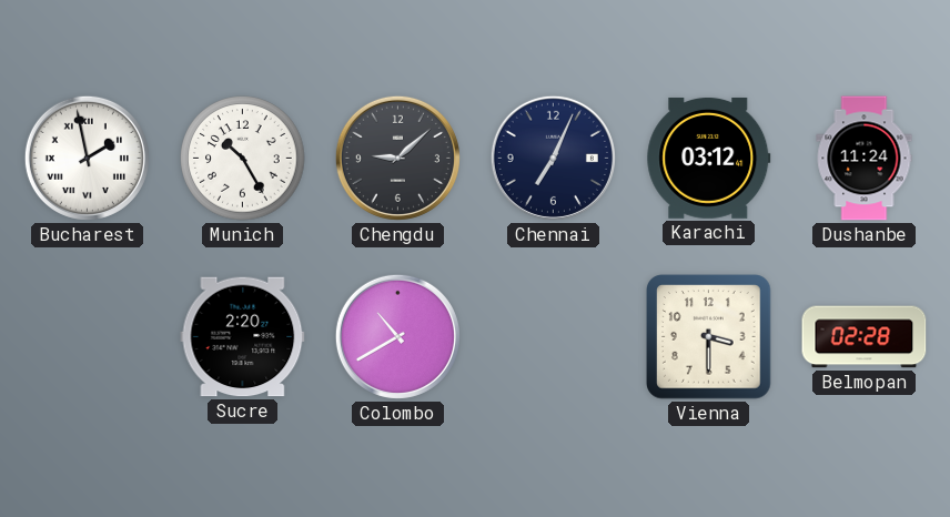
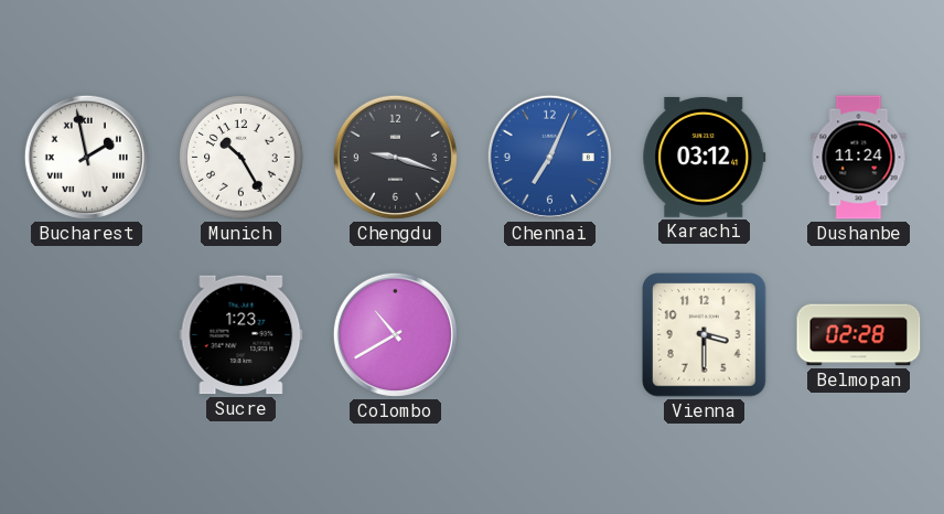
Chengdu: 9:08 -> 9:18
Chennai dial: navy -> blue
Sucre: 2:20 -> 1:23
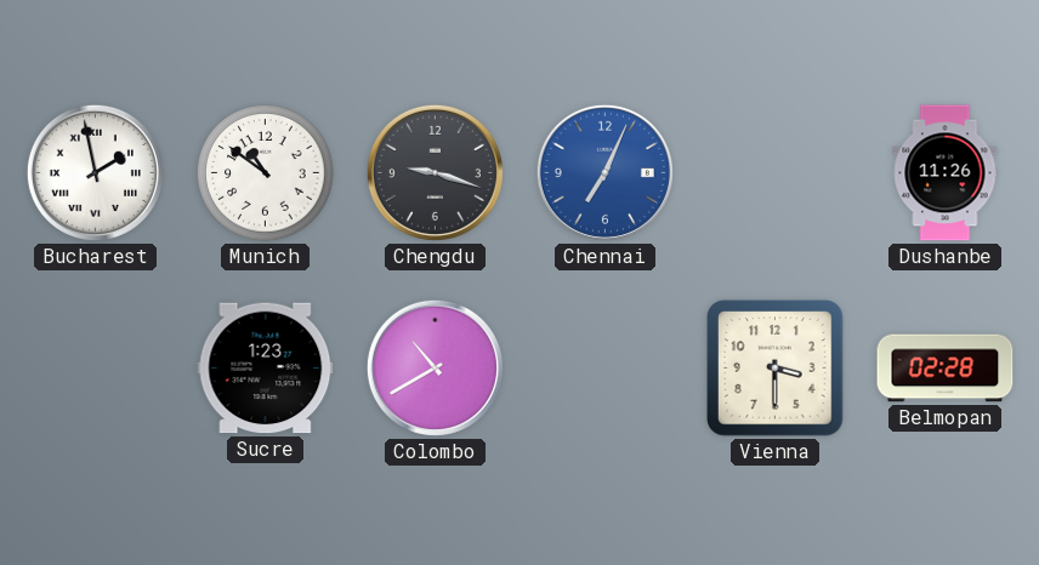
Munich: 10:25 -> 10:51
Karachi: 03:12 -> none
Dushanbe: 11:24 -> 11:26
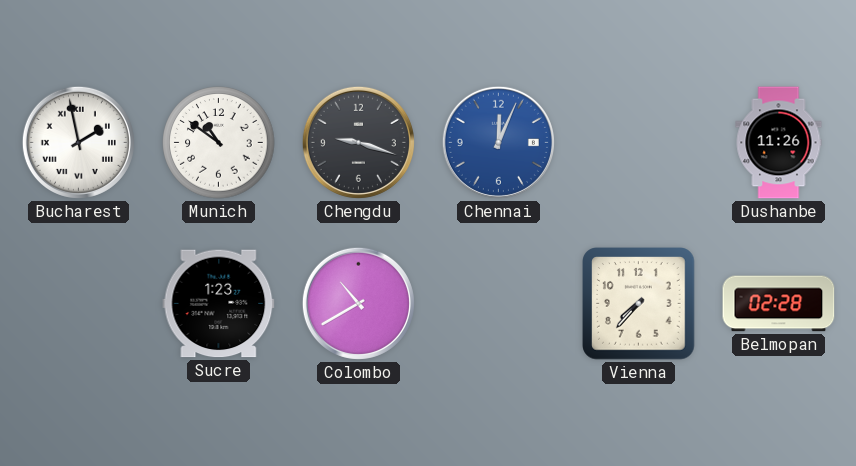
Chennai: 7:04 -> 12:04
Vienna: 3:30 -> 7:37
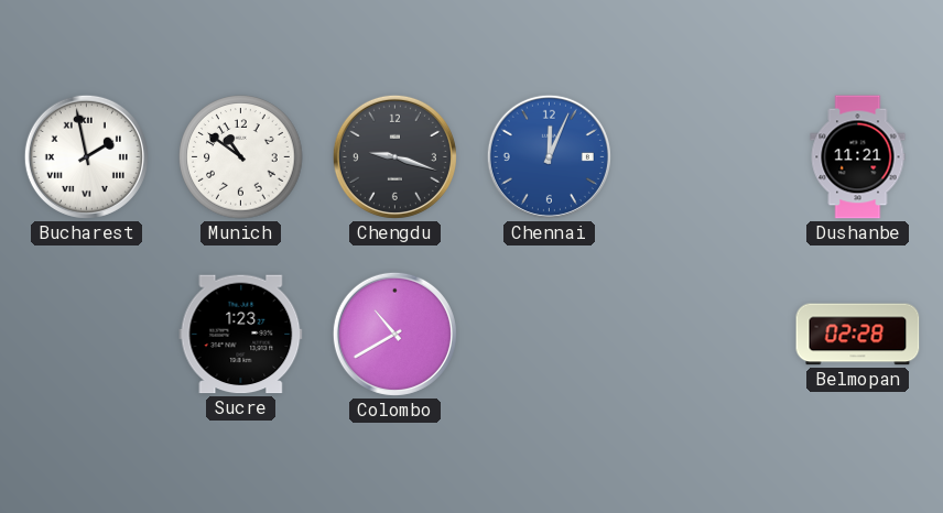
Dushanbe: 11:26 -> 11:21
Vienna: 7:37 -> none
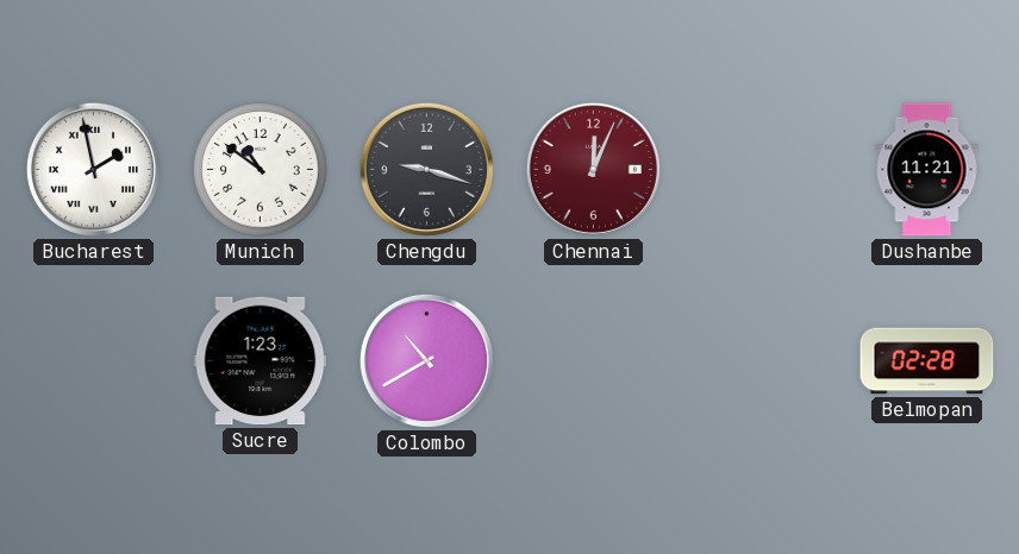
Chennai dial: blue -> burgundy
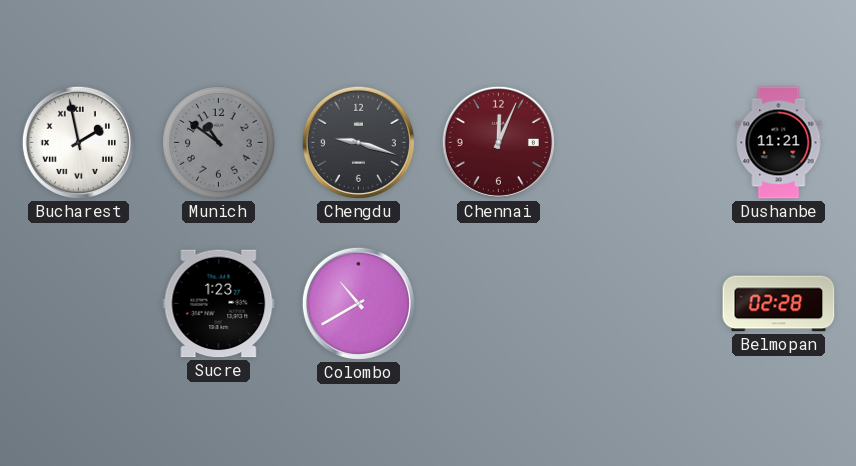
Munich dial: white -> grey
